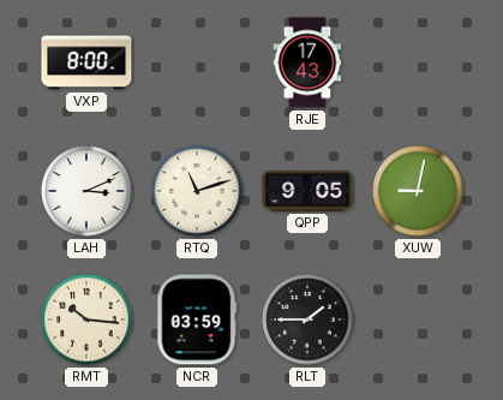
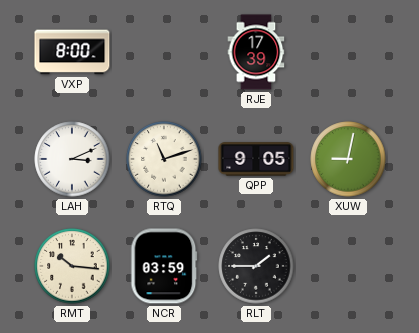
RJE: 17:43 -> 17:39
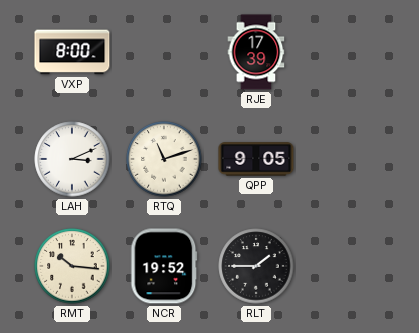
XUW: 9:02 -> none
NCR: 03:59 -> 19:52
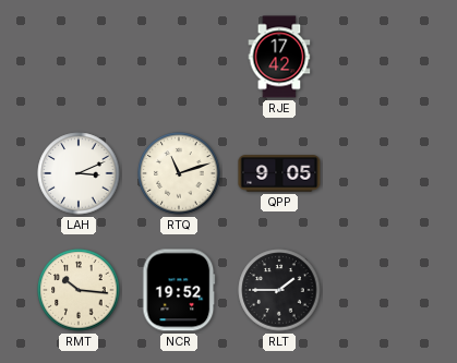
VXP: 8:00 -> none
RJE: 17:39 -> 17:42
